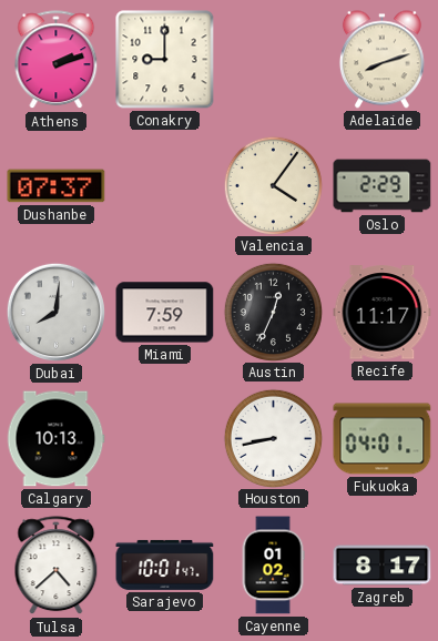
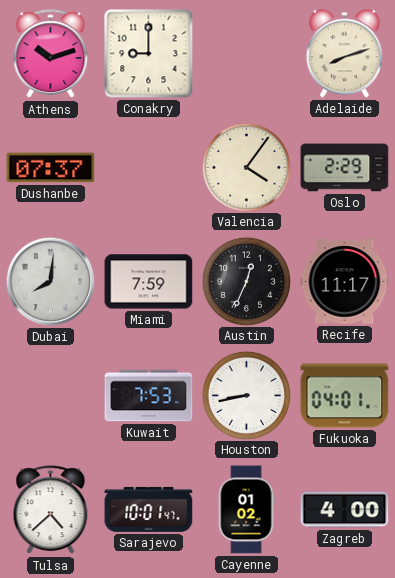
Athens: 2:12 -> 10:12
Calgary: 10:13 -> none
Kuwait: none -> 7:53
Zagreb: 8:17 -> 4:00
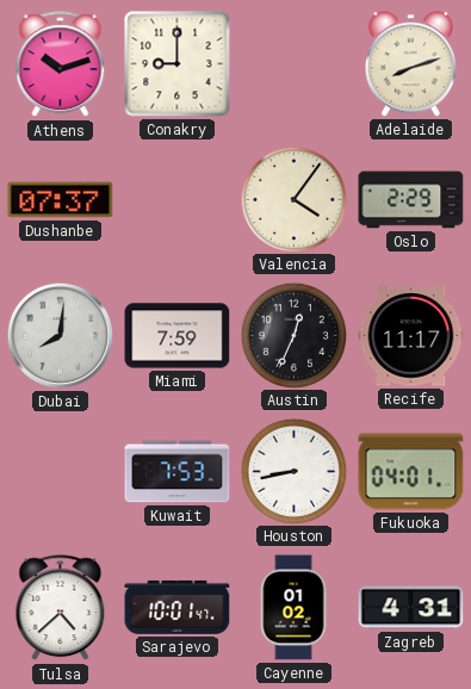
Zagreb: 4:00 -> 4:31
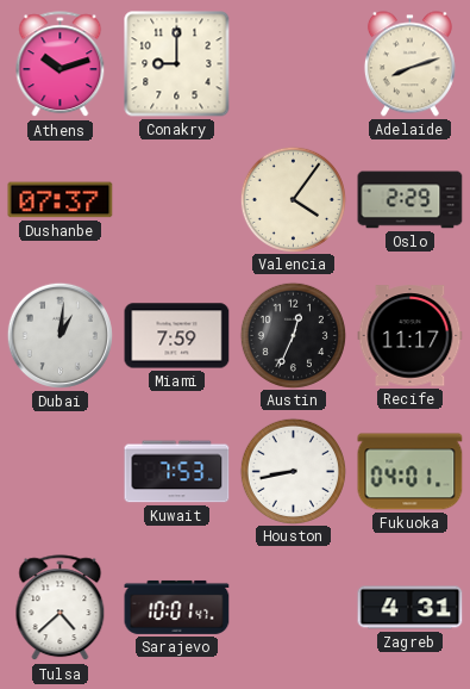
Dubai: 8:01 -> 1:01
Cayenne: 01:02 -> none
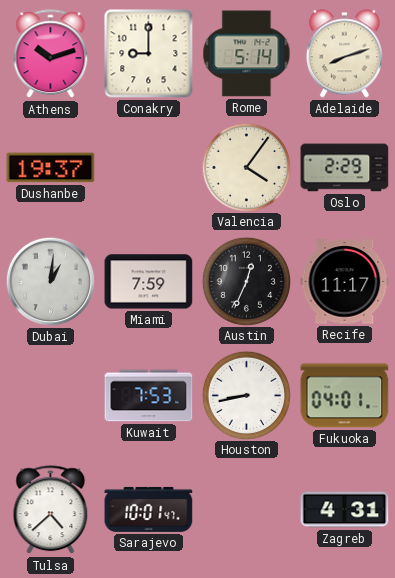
Rome: none -> 5:14
Dushanbe: 07:37 -> 19:37
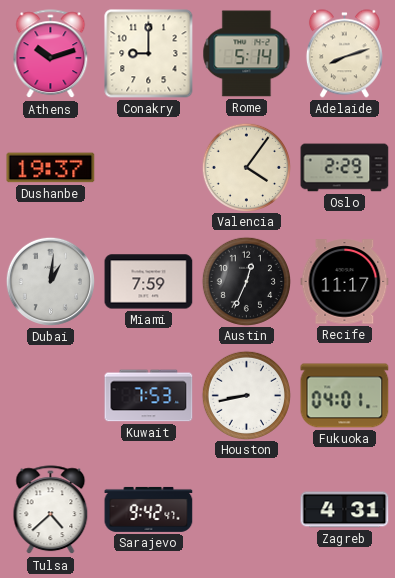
Sarajevo: 10:01 -> 9:42
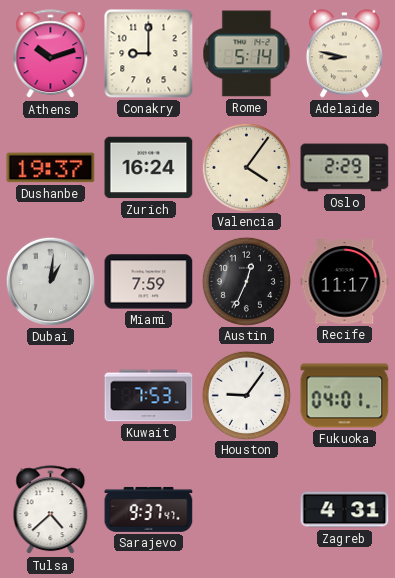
Adelaide: 8:12 -> 8:47
Zurich: none -> 16:24
Houston: 8:43 -> 9:06
Sarajevo: 9:42 -> 9:37
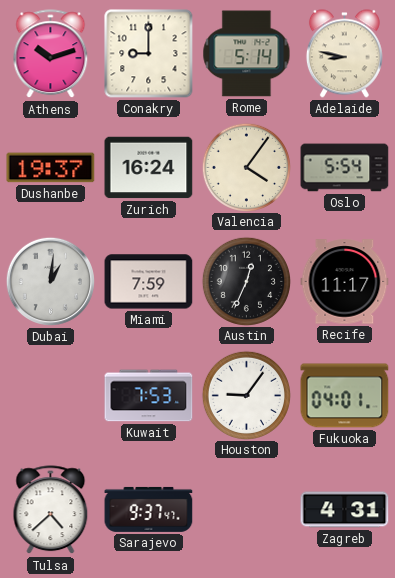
Oslo: 2:29 -> 5:54
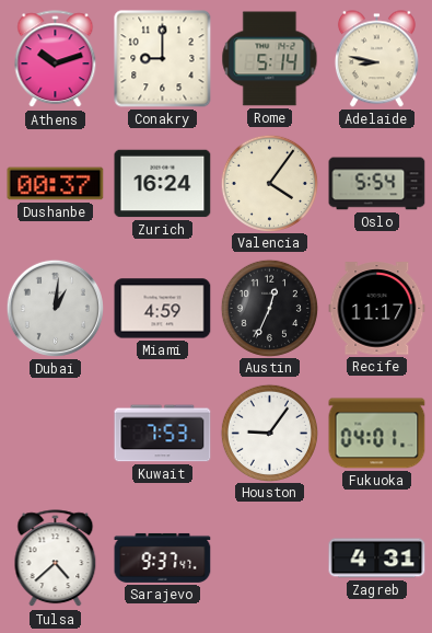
Dushanbe: 19:37 -> 00:37
Miami: 7:59 -> 4:59
